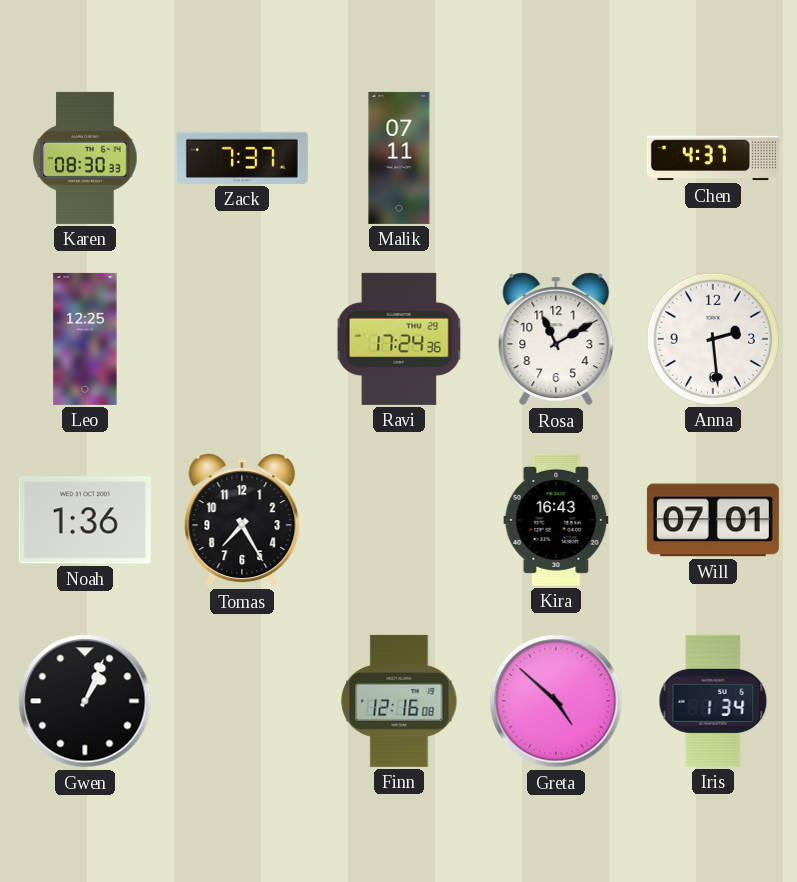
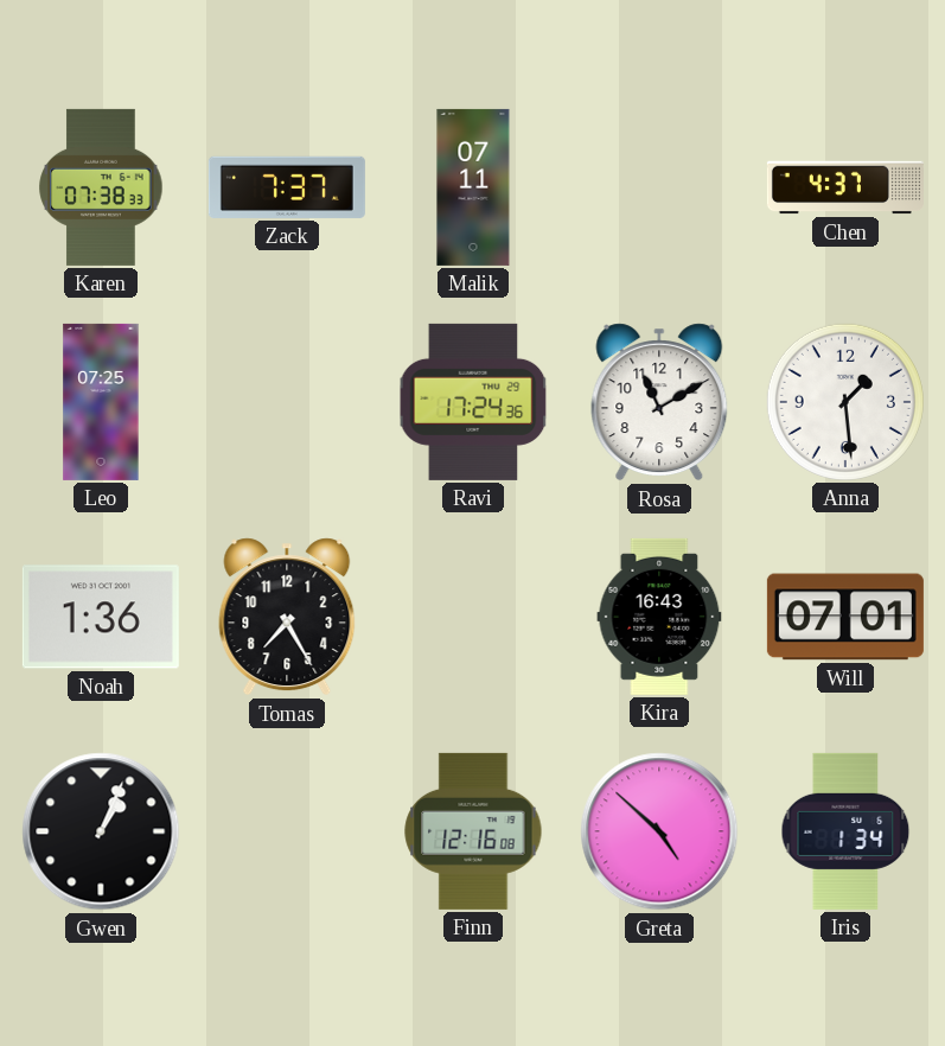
Karen: 08:30 -> 07:38
Leo: 12:25 -> 07:25
Anna: 2:29 -> 1:29
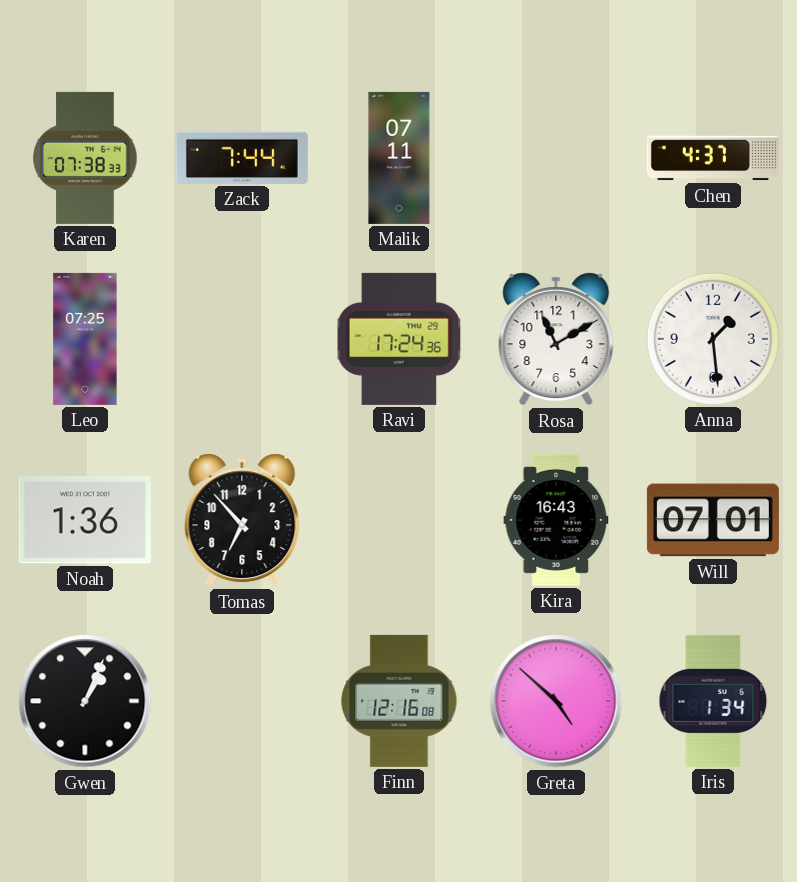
Zack: 7:37 -> 7:44
Tomas: 7:25 -> 6:53
